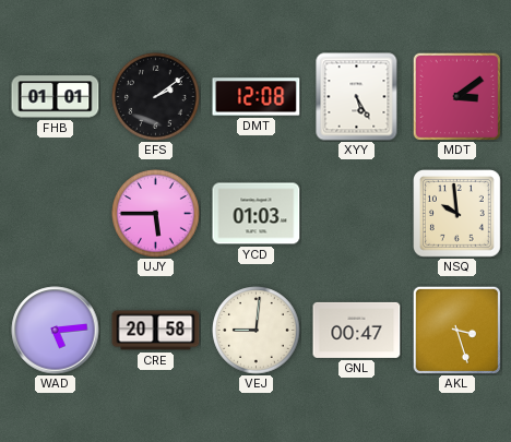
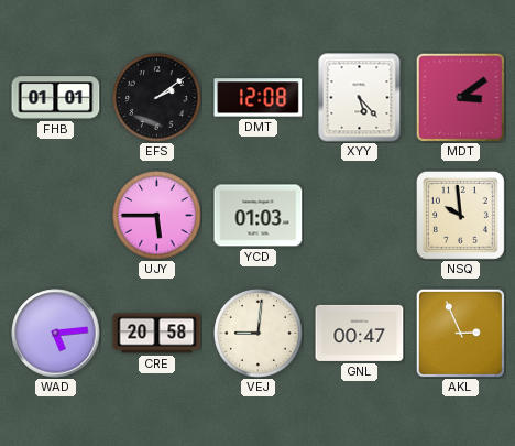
XYY: 5:25 -> 5:23
AKL: 3:27 -> 2:56
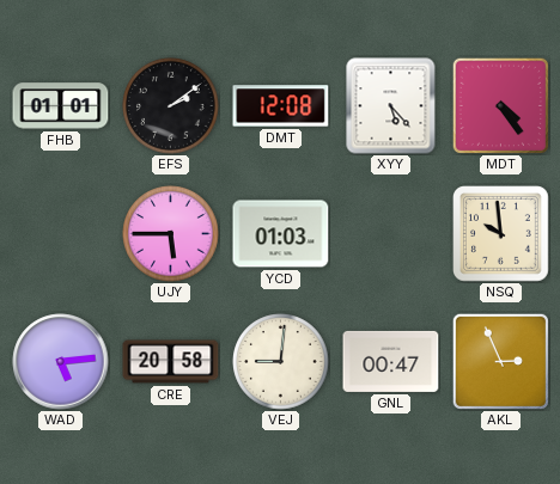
MDT: 3:09 -> 4:24
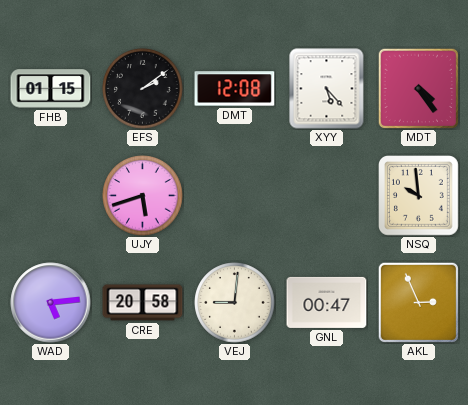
FHB: 01:01 -> 01:15
UJY: 5:45 -> 5:42
YCD: 01:03 -> none
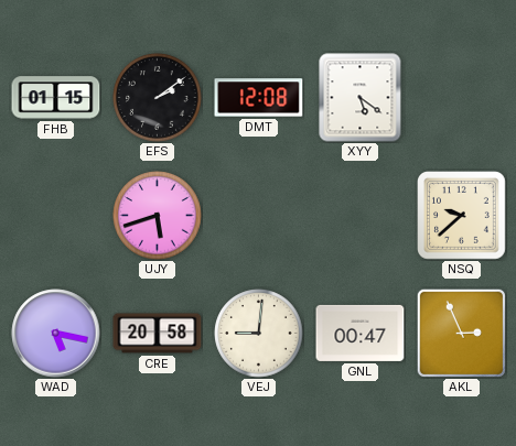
XYY: 5:23 -> 5:21
MDT: 4:24 -> none
NSQ: 9:59 -> 9:38
WAD: 5:14 -> 5:17
